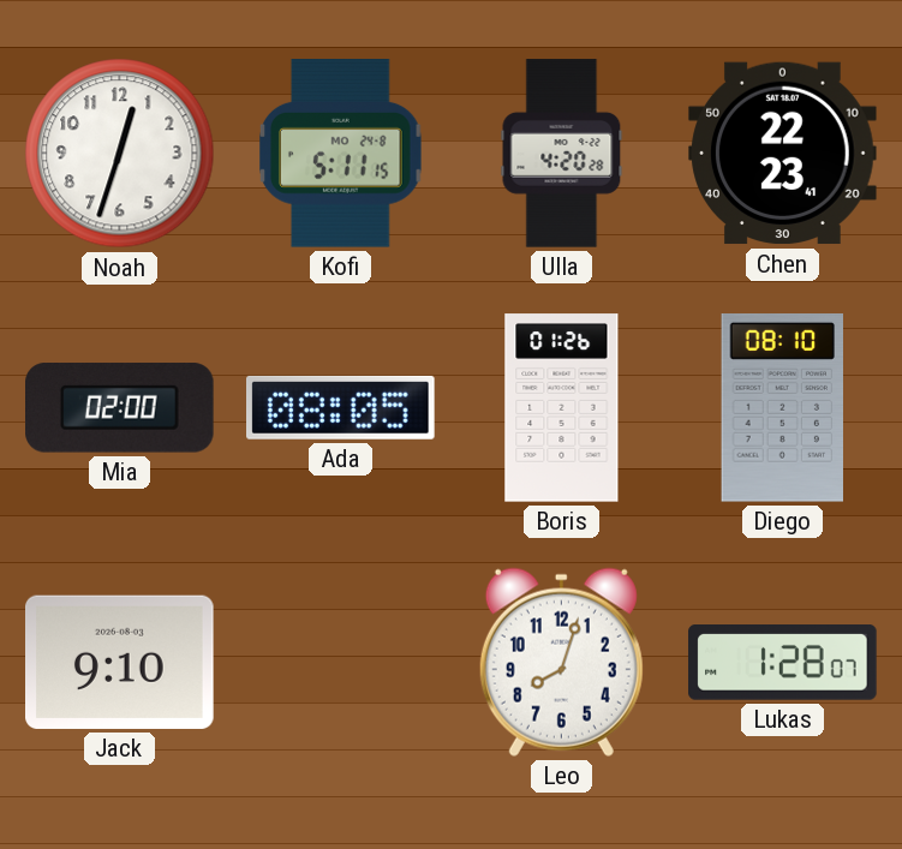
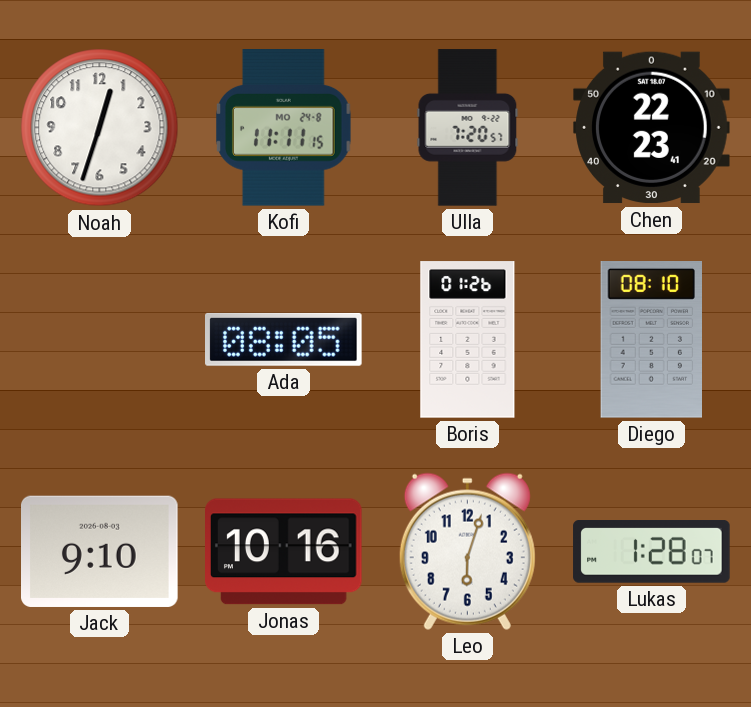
Kofi: 5:11 -> 11:11
Ulla: 4:20 -> 7:20
Mia: 02:00 -> none
Jonas: none -> 10:16
Leo: 8:03 -> 6:03
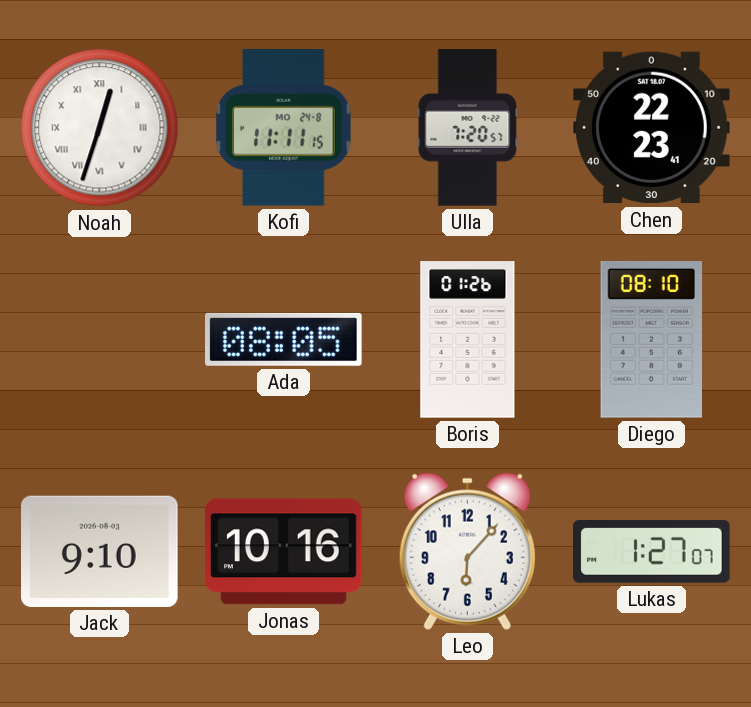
Noah numerals: Arabic -> Roman
Leo: 6:03 -> 6:07
Lukas: 1:28 -> 1:27
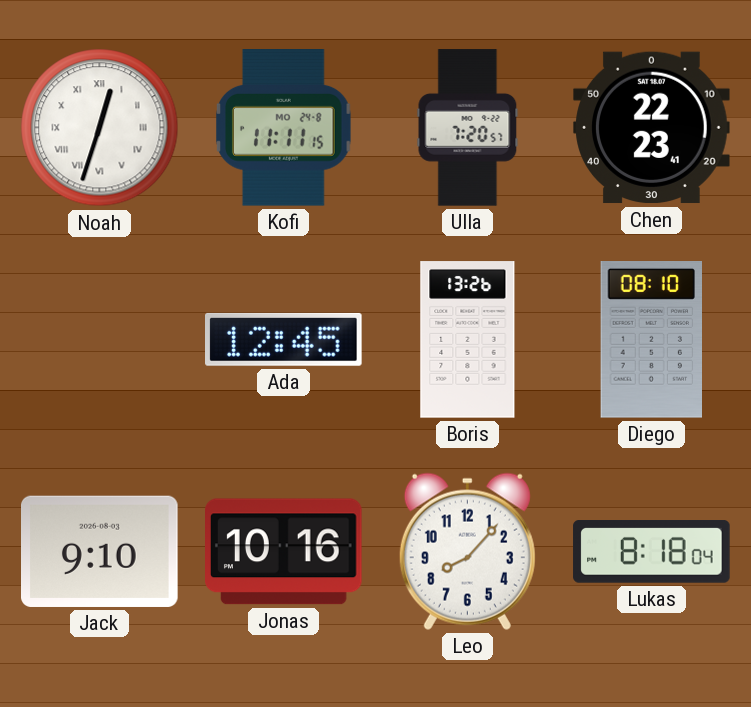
Ada: 08:05 -> 12:45
Boris: 01:26 -> 13:26
Leo: 6:07 -> 8:07
Lukas: 1:27 -> 8:18
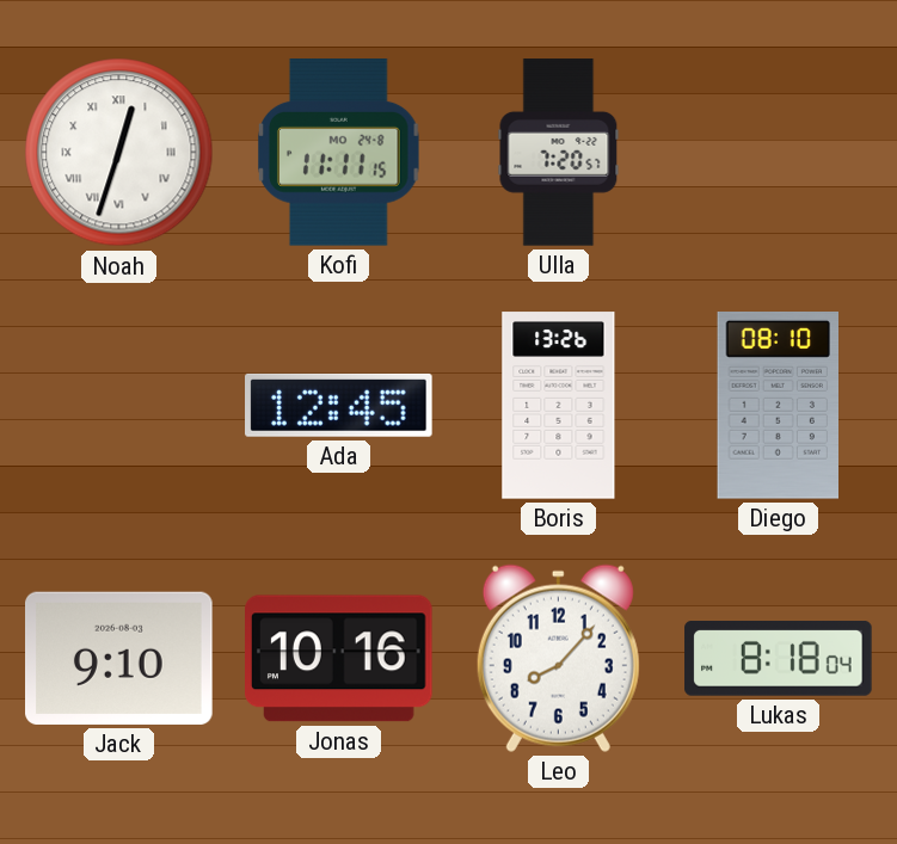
Chen: 22:23 -> none
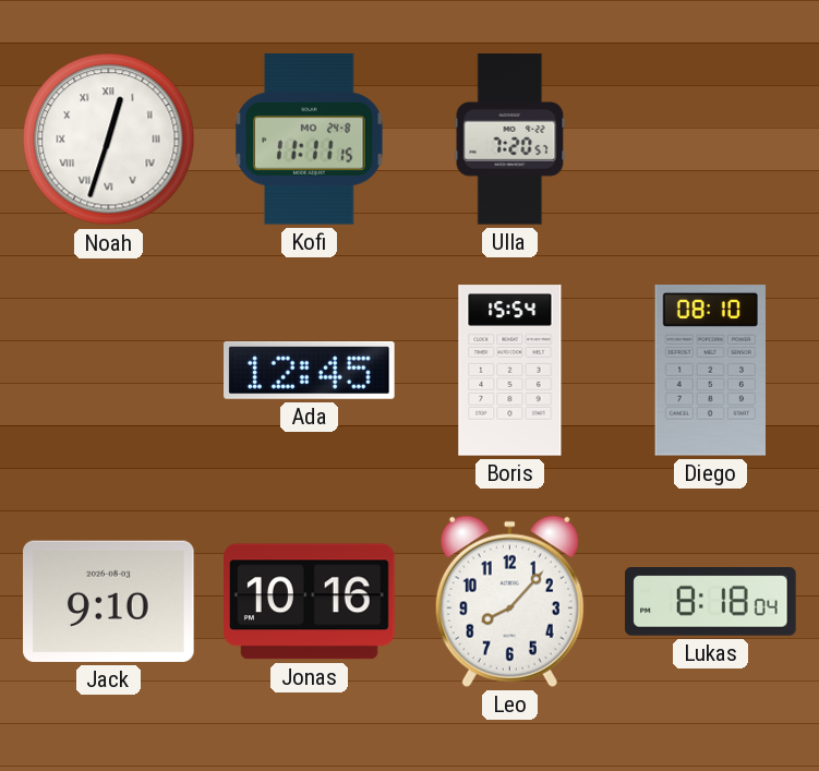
Boris: 13:26 -> 15:54
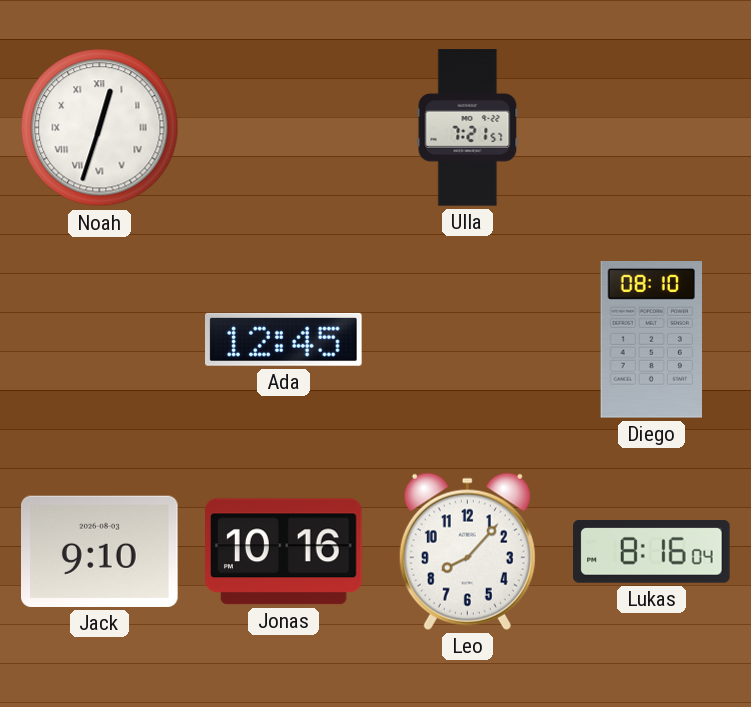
Kofi: 11:11 -> none
Ulla: 7:20 -> 7:21
Boris: 15:54 -> none
Lukas: 8:18 -> 8:16
